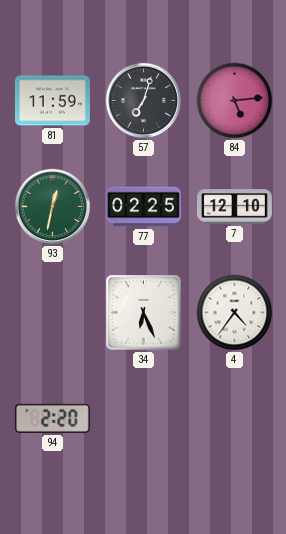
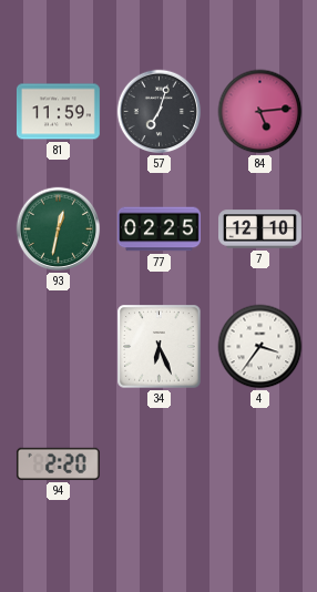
4: 4:36 -> 3:36
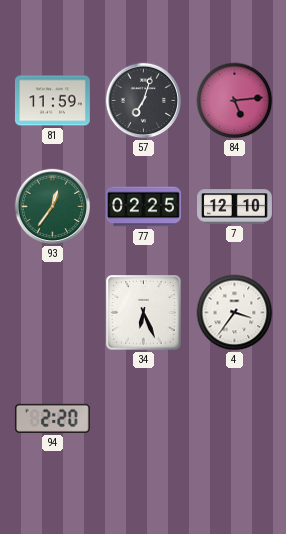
93: 12:32 -> 12:36
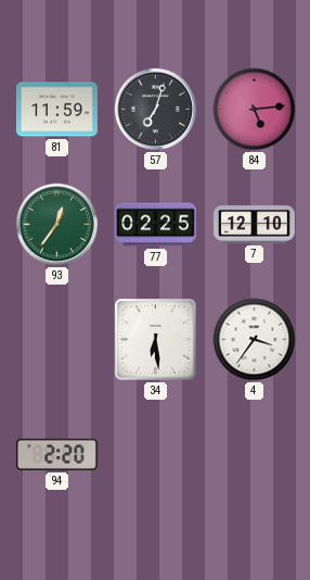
34: 6:26 -> 6:29
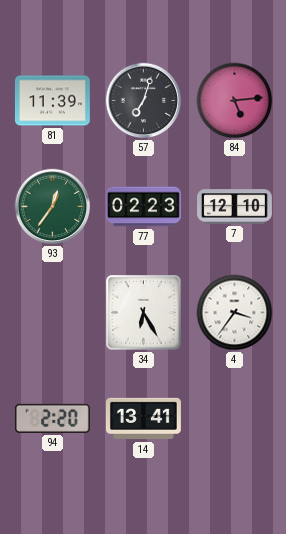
81: 11:59 -> 11:39
77: 02:25 -> 02:23
34: 6:29 -> 6:25
14: none -> 13:41
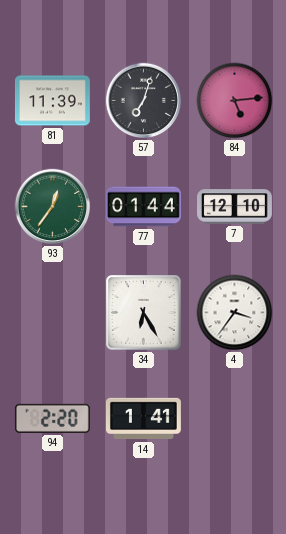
77: 02:23 -> 01:44
14: 13:41 -> 1:41
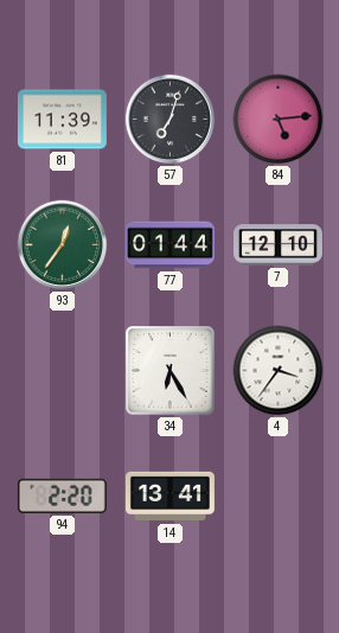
14: 1:41 -> 13:41
